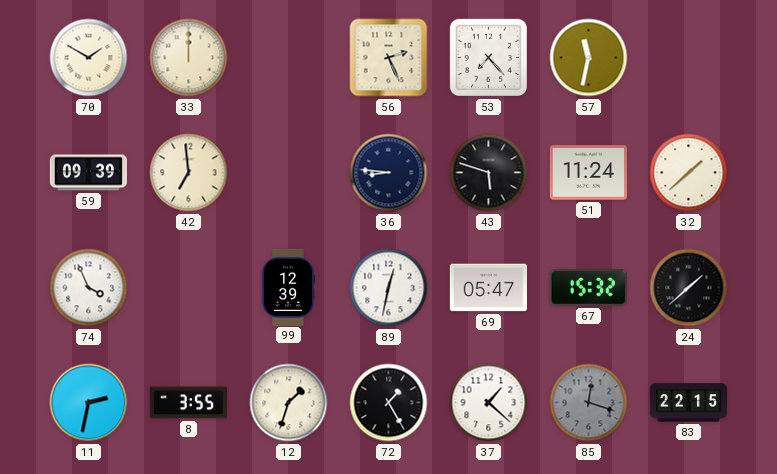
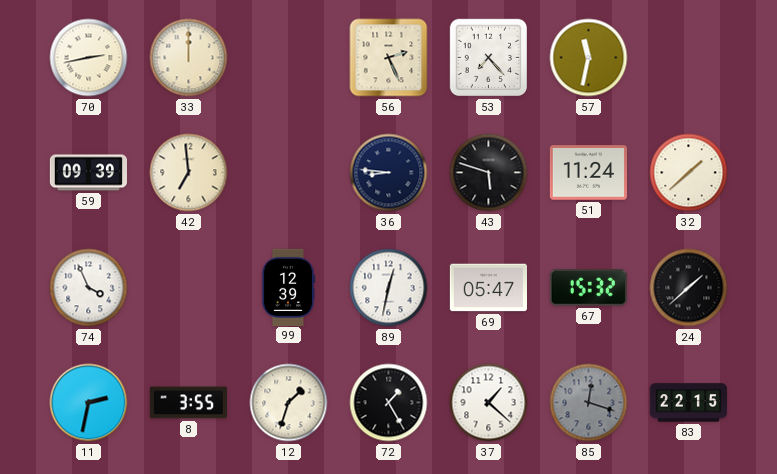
70: 1:50 -> 2:43
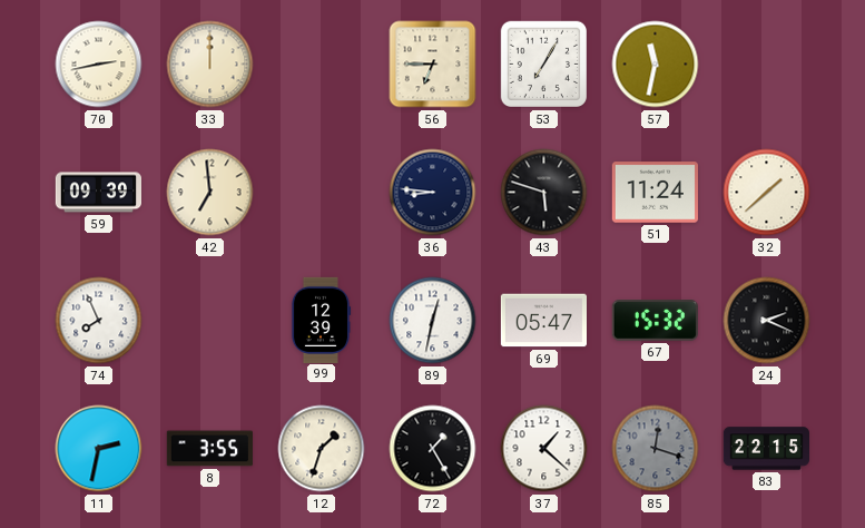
56: 2:26 -> 6:45
53: 7:23 -> 7:05
74: 3:56 -> 7:56
24: 1:38 -> 2:19
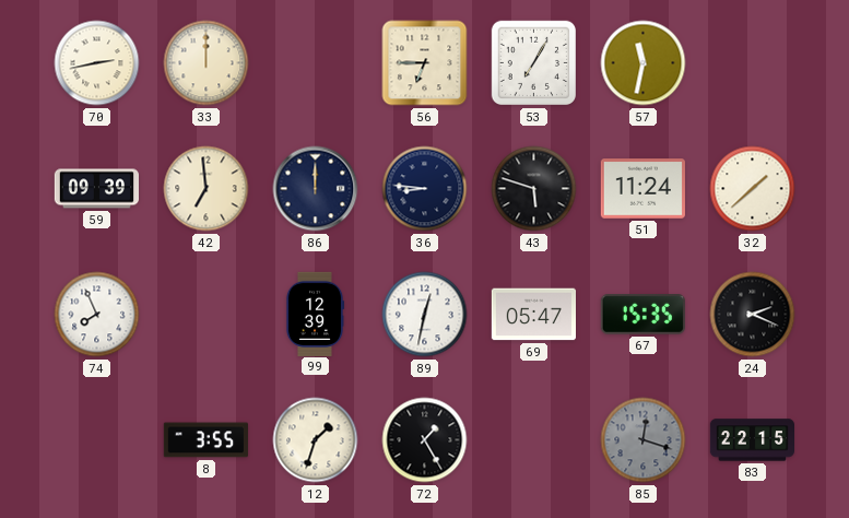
86: none -> 12:00
67: 15:32 -> 15:35
11: 2:32 -> none
37: 1:22 -> none
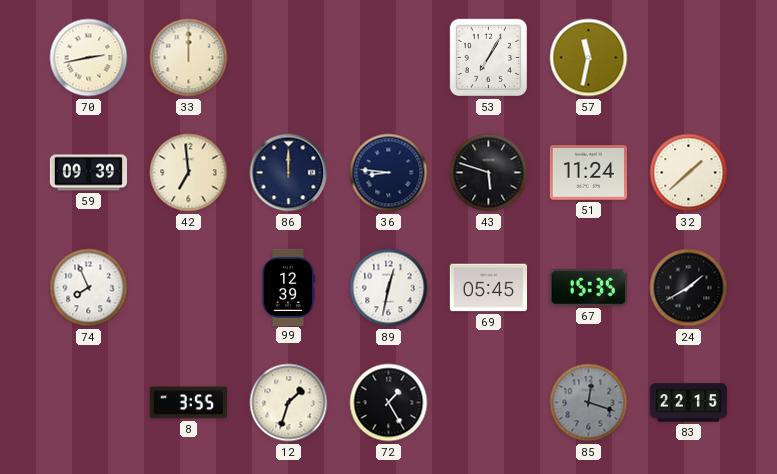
56: 6:45 -> none
69: 05:47 -> 05:45
24: 2:19 -> 1:40
